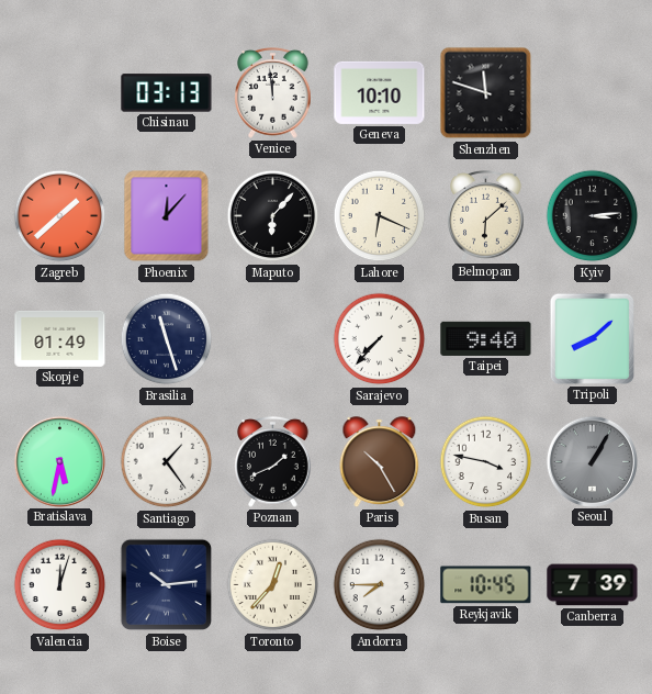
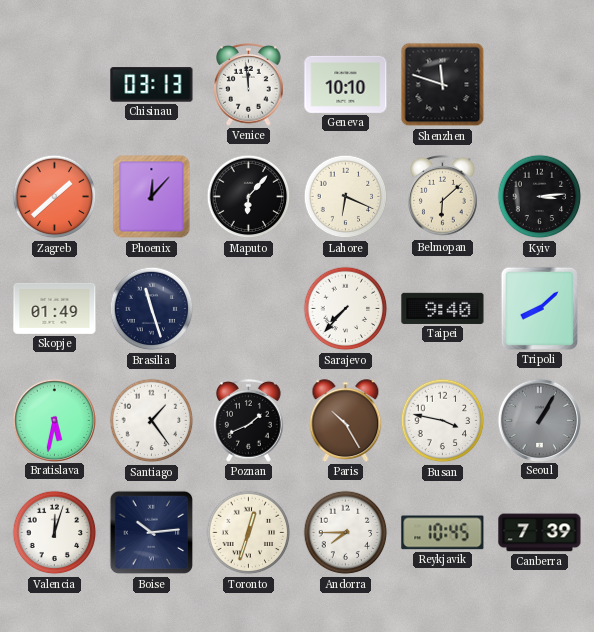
Toronto: 12:37 -> 12:33
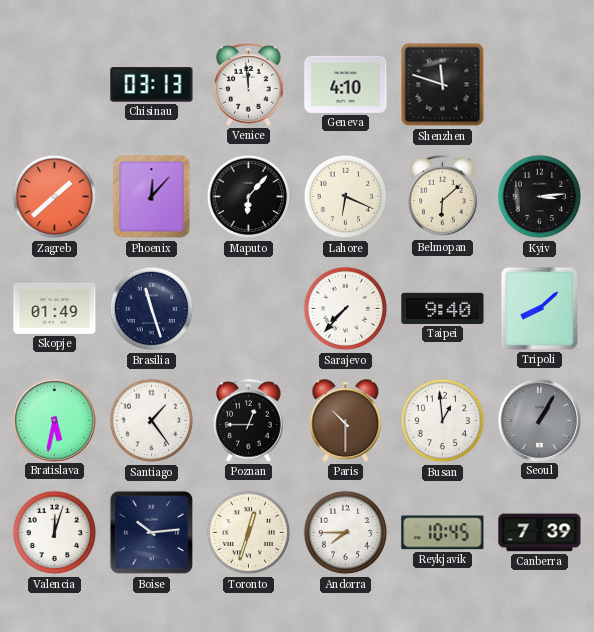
Geneva: 10:10 -> 4:10
Poznan: 1:41 -> 12:45
Paris: 10:25 -> 10:30
Busan: 3:47 -> 12:59
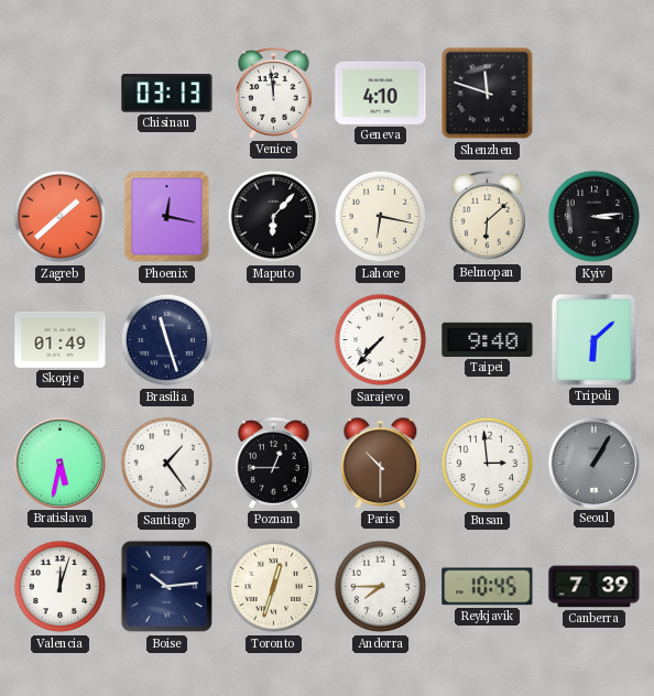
Phoenix: 12:07 -> 12:17
Lahore: 6:19 -> 6:17
Tripoli: 8:08 -> 6:08
Busan: 12:59 -> 2:59
